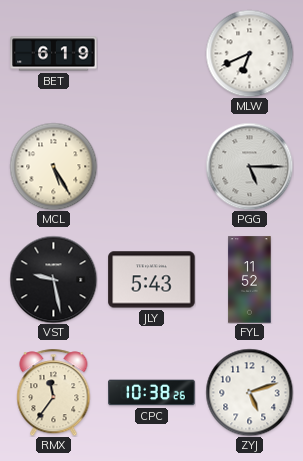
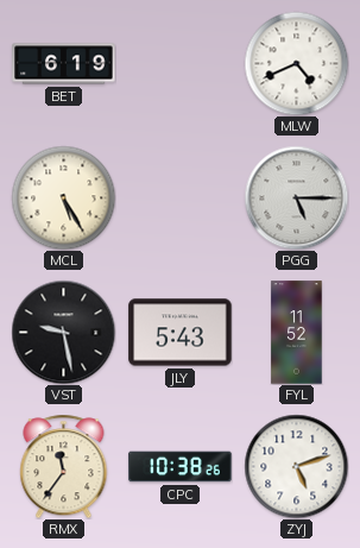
MLW: 6:41 -> 4:41
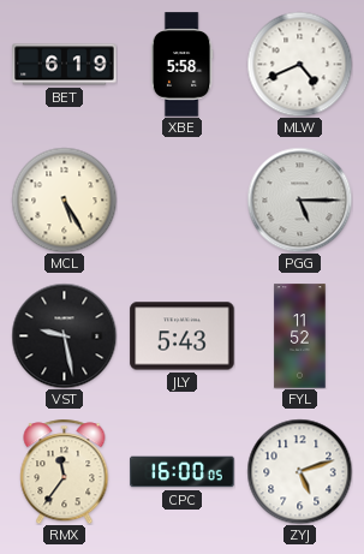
XBE: none -> 5:58
CPC: 10:38 -> 16:00
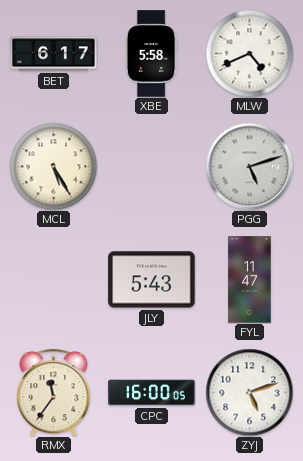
BET: 6:19 -> 6:17
PGG: 5:15 -> 5:12
VST: 9:28 -> none
FYL: 11:52 -> 11:47
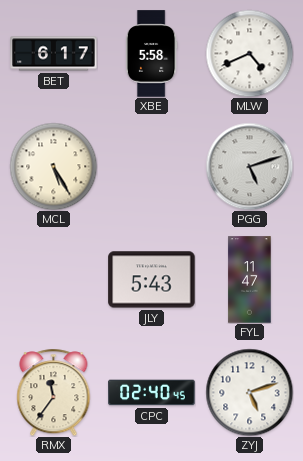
CPC: 16:00 -> 02:40
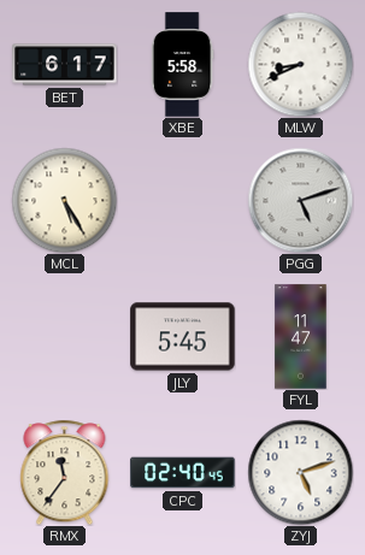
MLW: 4:41 -> 8:41
JLY: 5:43 -> 5:45
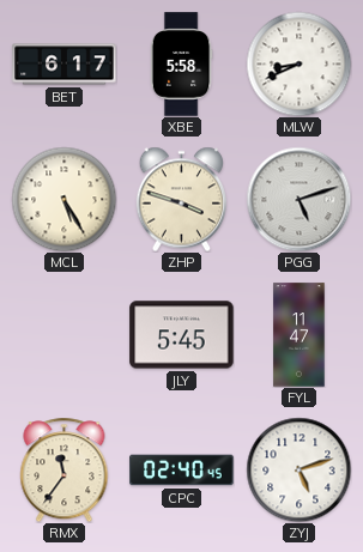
ZHP: none -> 3:48
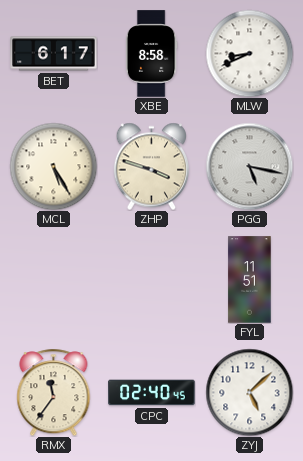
XBE: 5:58 -> 8:58
PGG: 5:12 -> 5:17
JLY: 5:45 -> none
FYL: 11:47 -> 11:51
ZYJ: 5:12 -> 5:08
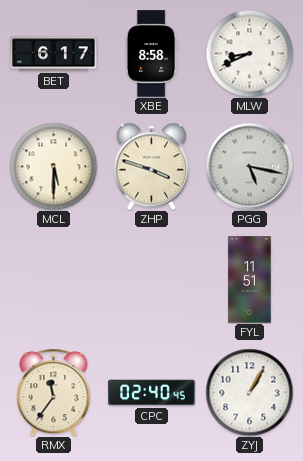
MCL: 5:25 -> 5:30
ZYJ: 5:08 -> 1:05
